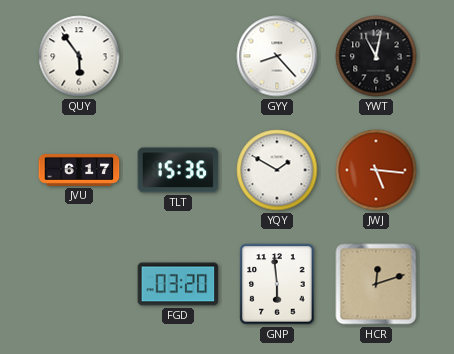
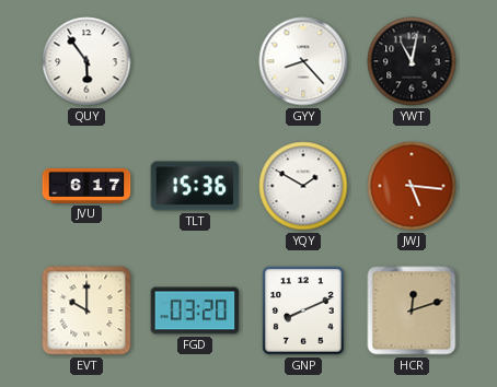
EVT: none -> 10:00
GNP: 5:59 -> 8:11
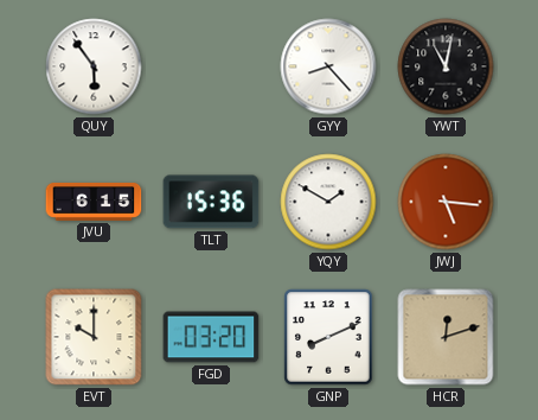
JVU: 6:17 -> 6:15
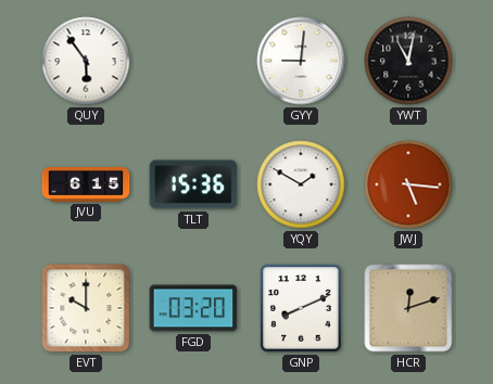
GYY: 8:23 -> 9:01
